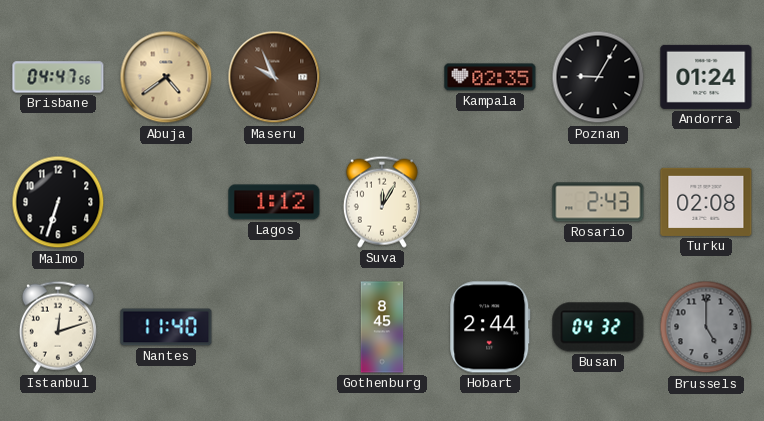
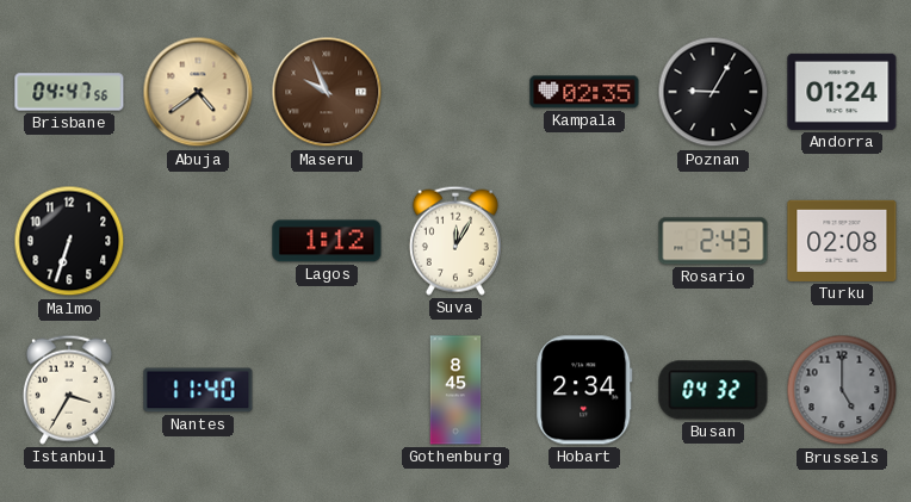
Istanbul: 12:12 -> 3:35
Hobart: 2:44 -> 2:34
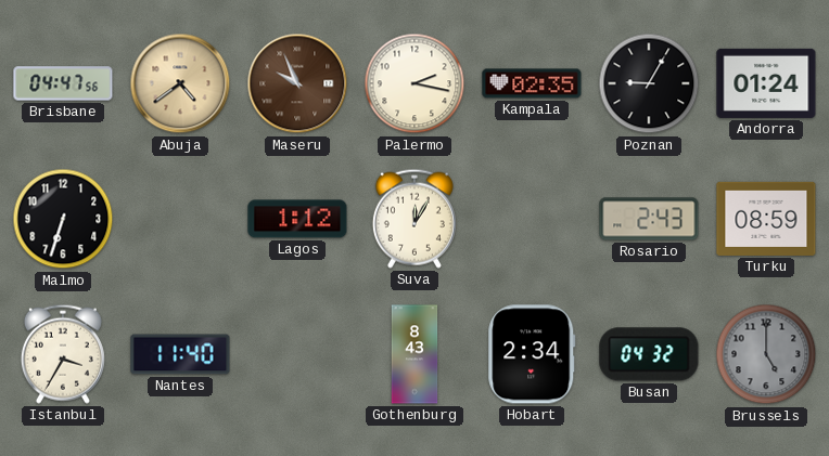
Palermo: none -> 2:17
Turku: 02:08 -> 08:59
Gothenburg: 8:45 -> 8:43
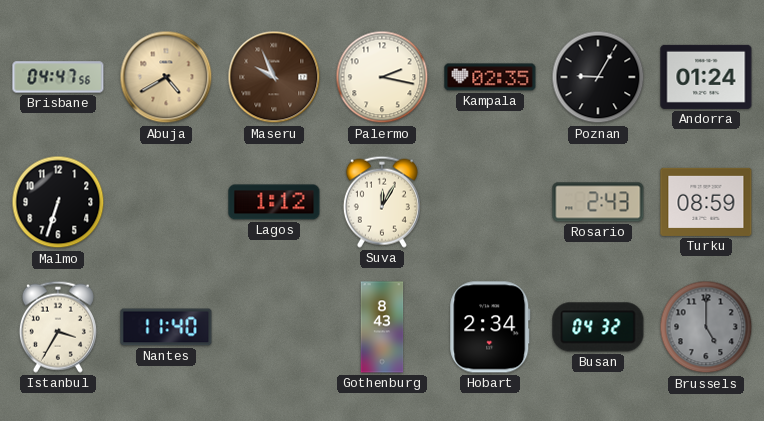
Abuja: 4:39 -> 4:40
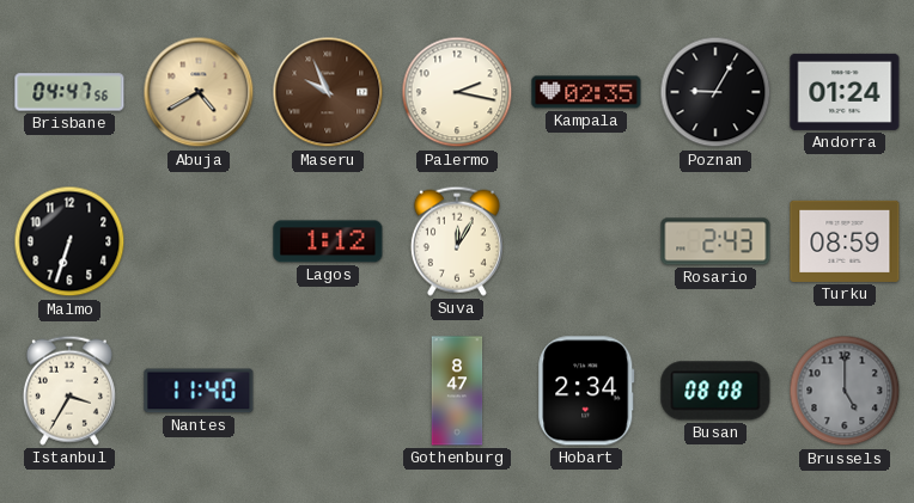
Gothenburg: 8:43 -> 8:47
Busan: 04:32 -> 08:08
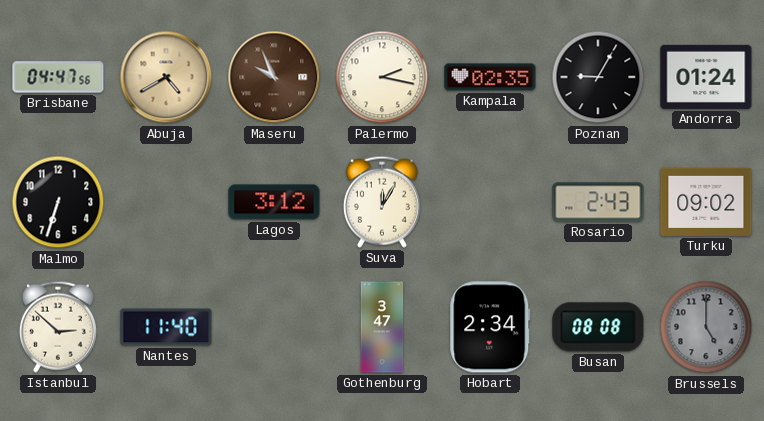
Lagos: 1:12 -> 3:12
Turku: 08:59 -> 09:02
Istanbul: 3:35 -> 2:52
Gothenburg: 8:47 -> 3:47
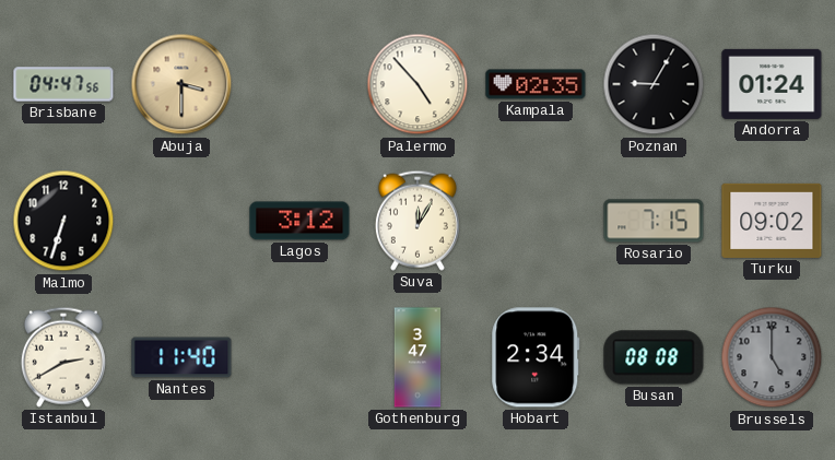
Abuja: 4:40 -> 3:30
Maseru: 9:56 -> none
Palermo: 2:17 -> 4:53
Rosario: 2:43 -> 7:15
Istanbul: 2:52 -> 2:40
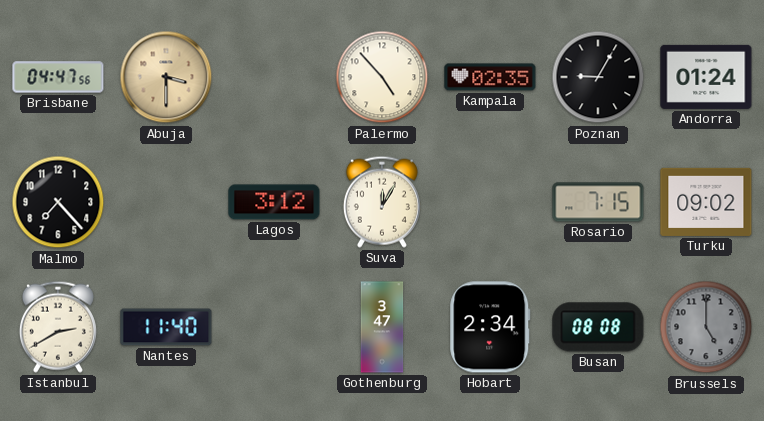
Malmo: 6:33 -> 7:23
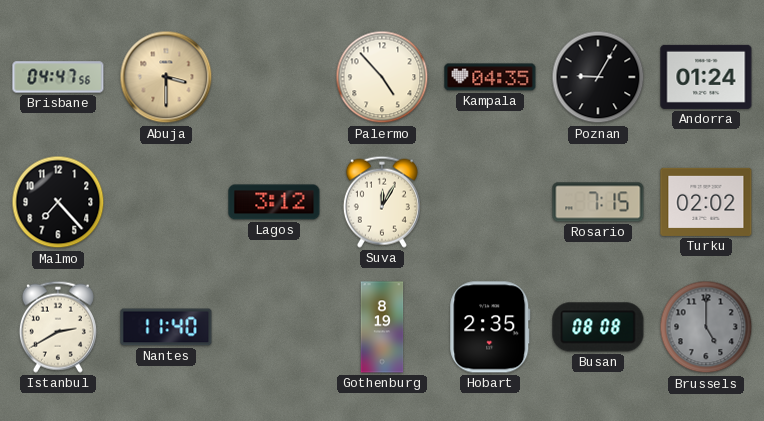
Kampala: 02:35 -> 04:35
Turku: 09:02 -> 02:02
Gothenburg: 3:47 -> 8:19
Hobart: 2:34 -> 2:35
